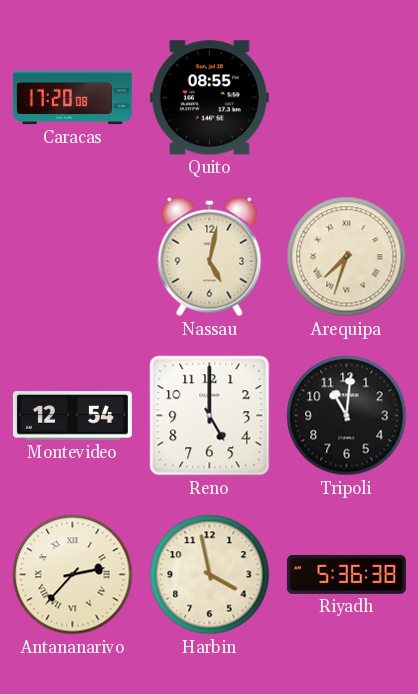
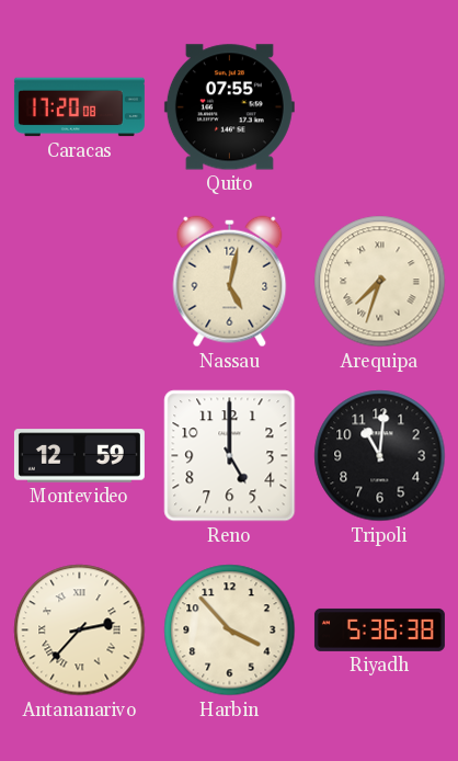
Quito: 08:55 -> 07:55
Montevideo: 12:54 -> 12:59
Harbin: 3:58 -> 3:53
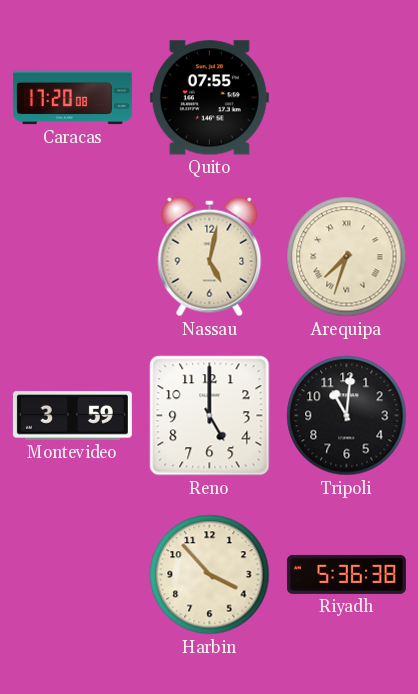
Montevideo: 12:59 -> 3:59
Antananarivo: 2:37 -> none
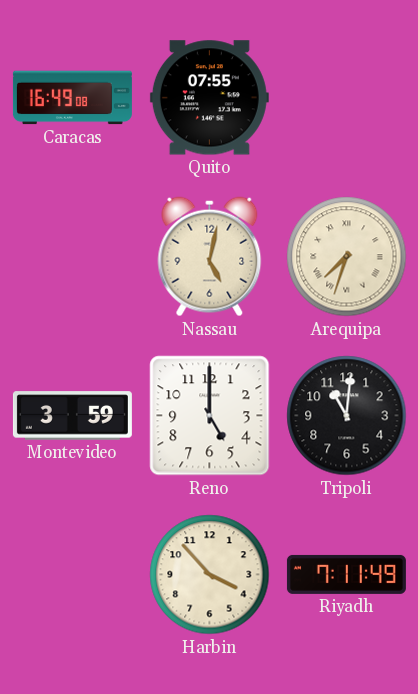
Caracas: 17:20 -> 16:49
Riyadh: 5:36 -> 7:11
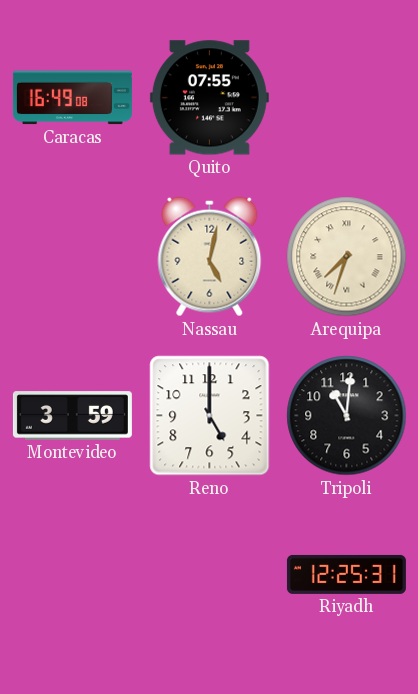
Harbin: 3:53 -> none
Riyadh: 7:11 -> 12:25
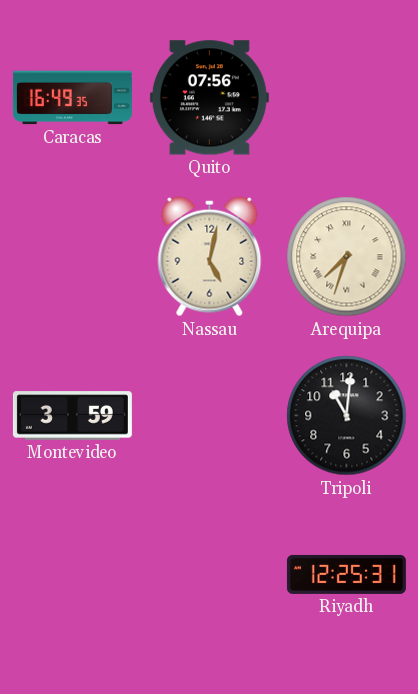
Caracas: 16:49:08 -> 16:49:35
Quito: 07:55 -> 07:56
Reno: 5:00 -> none
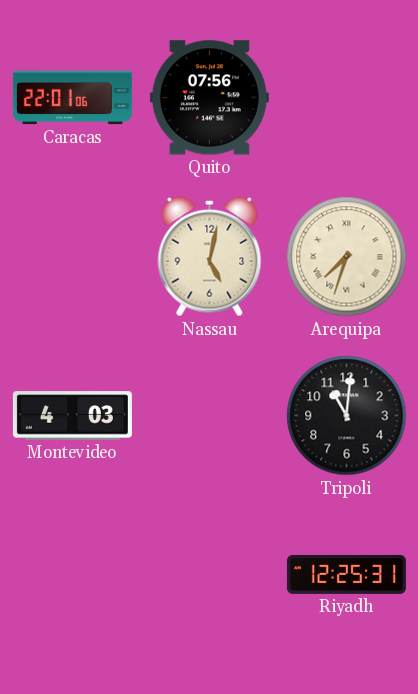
Caracas: 16:49 -> 22:01
Montevideo: 3:59 -> 4:03
